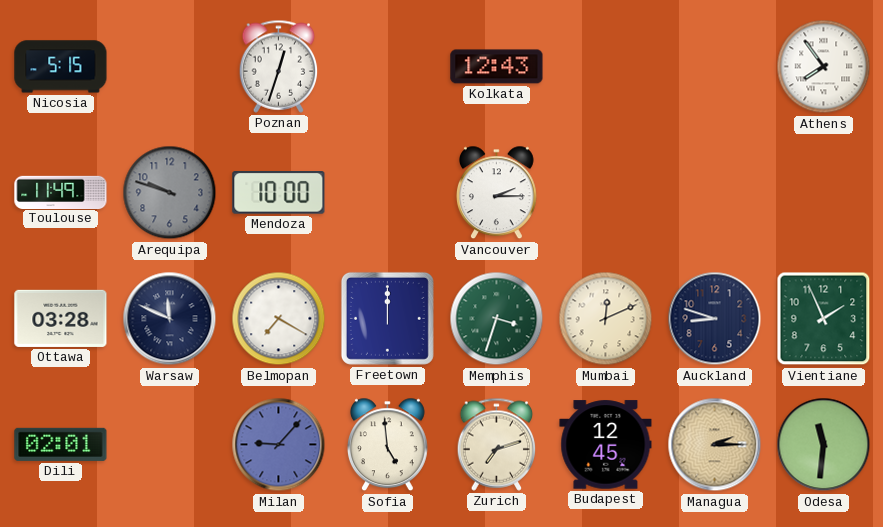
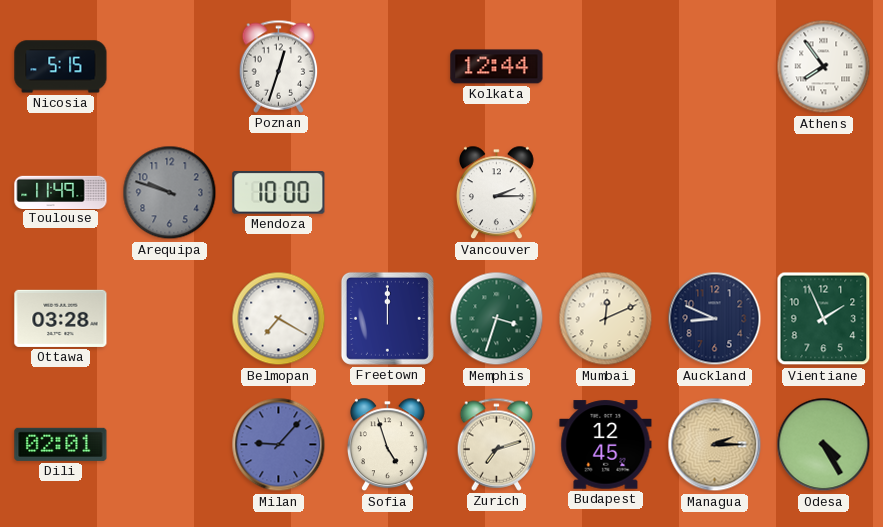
Kolkata: 12:43 -> 12:44
Warsaw: 11:49 -> none
Auckland: 8:48 -> 8:49
Sofia: 4:59 -> 4:57
Odesa: 11:31 -> 4:25
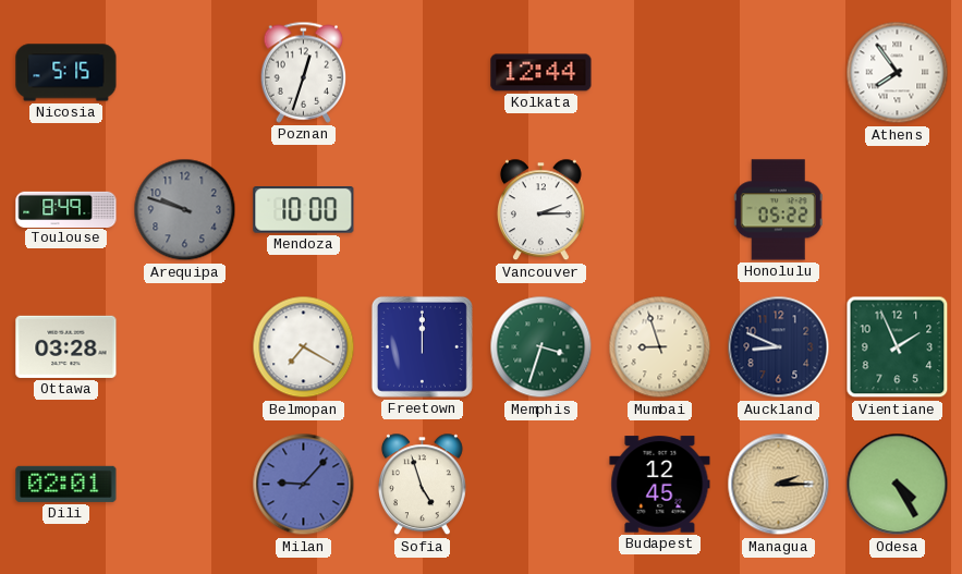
Toulouse: 11:49 -> 8:49
Honolulu: none -> 05:22
Mumbai: 12:11 -> 8:57
Zurich: 7:12 -> none
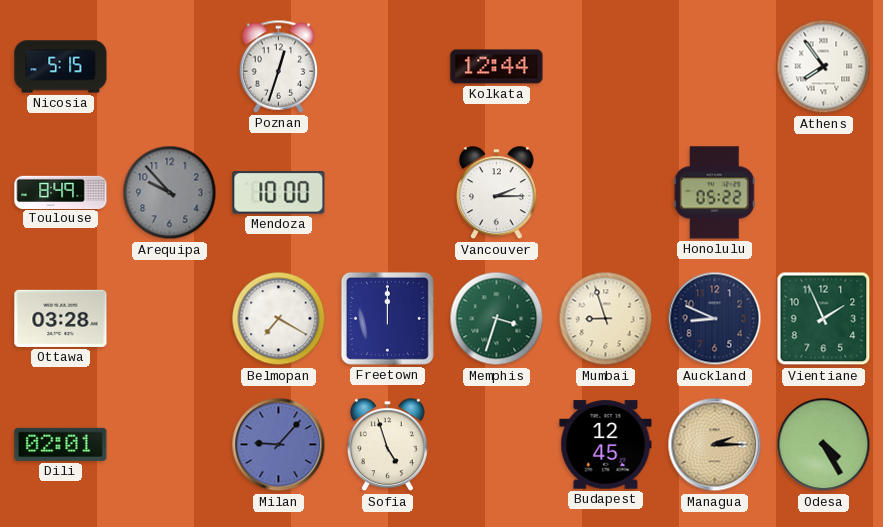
Arequipa: 9:48 -> 9:53
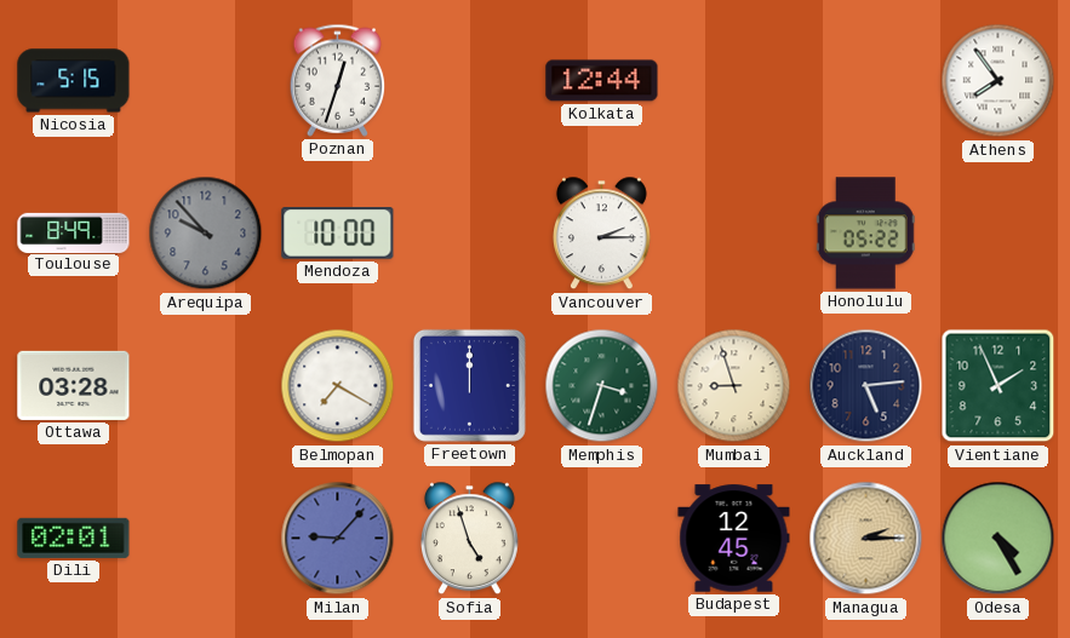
Auckland: 8:49 -> 5:14
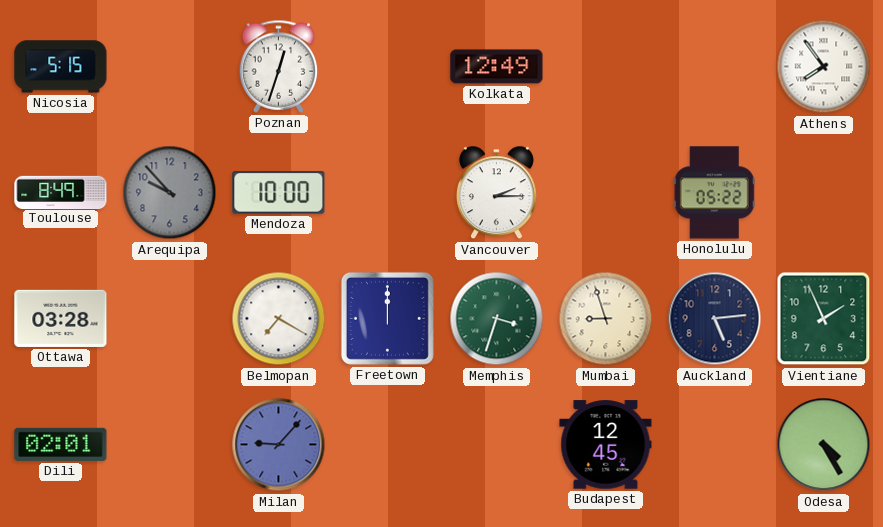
Kolkata: 12:44 -> 12:49
Sofia: 4:57 -> none
Managua: 2:15 -> none
